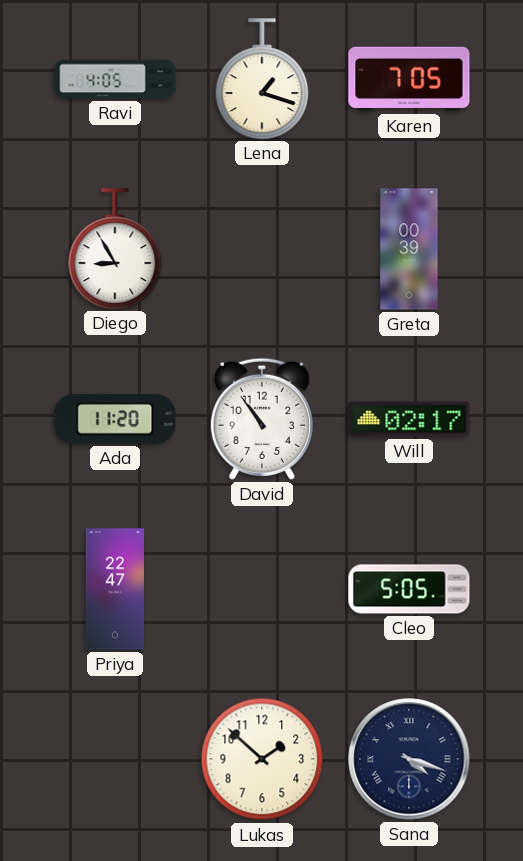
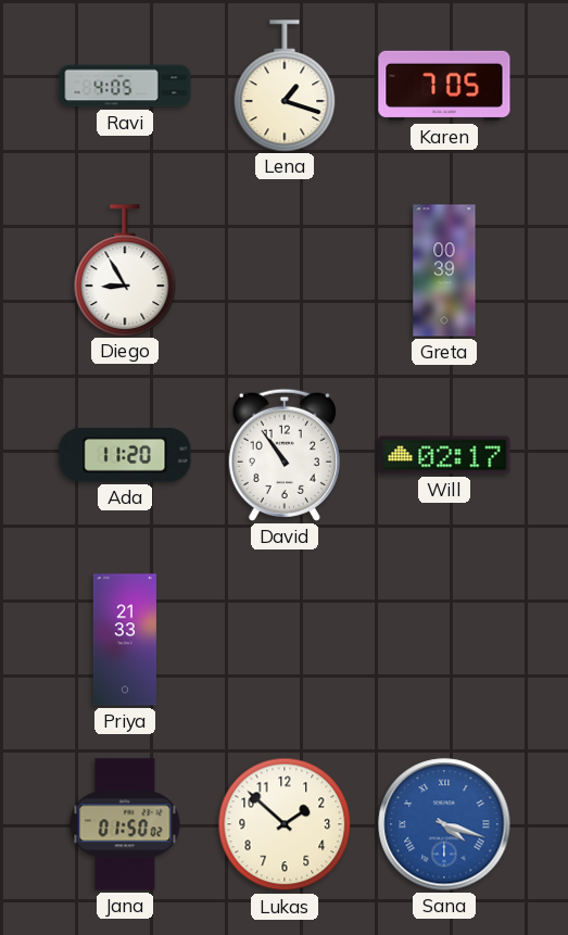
Priya: 22:47 -> 21:33
Cleo: 5:05 -> none
Jana: none -> 01:50
Sana dial: navy -> blue
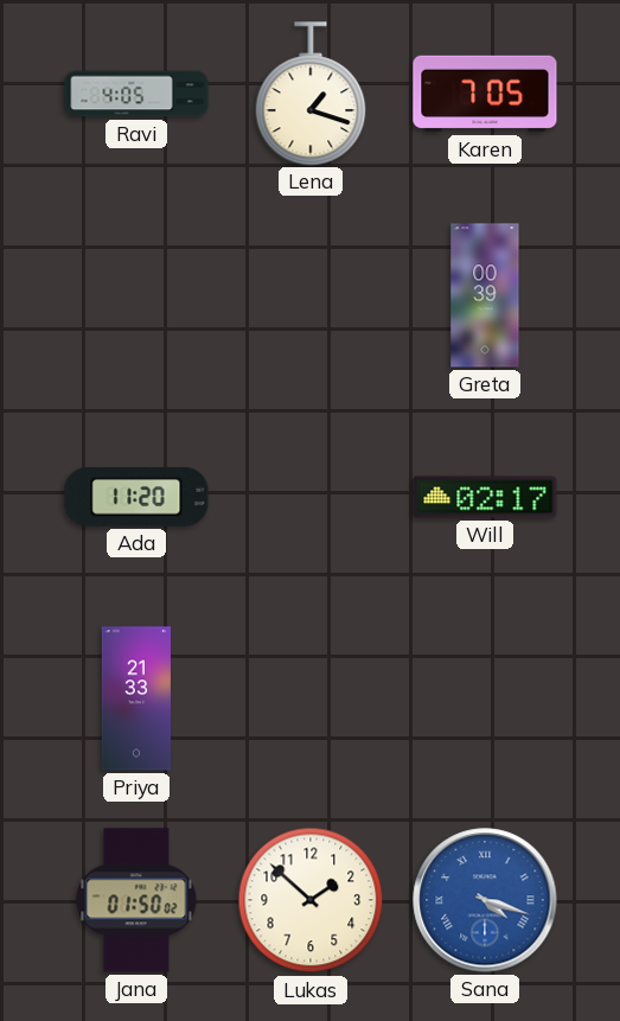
Diego: 8:55 -> none
David: 10:54 -> none
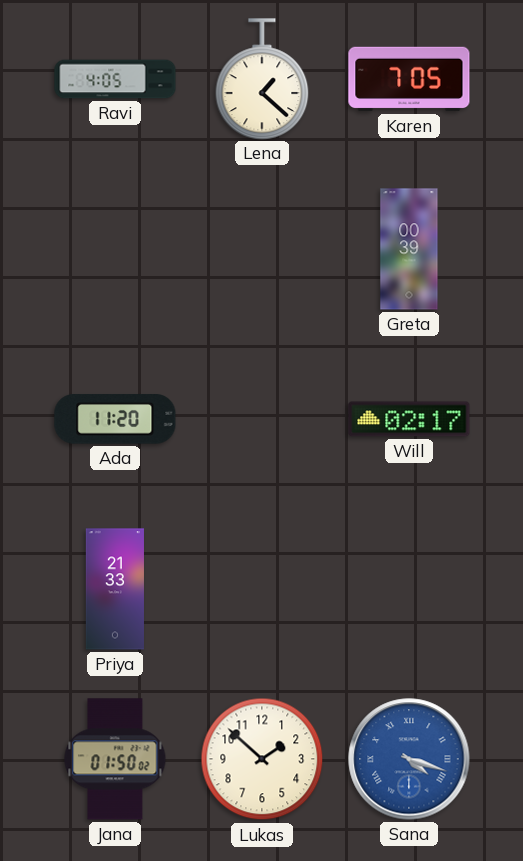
Lena: 1:18 -> 1:22
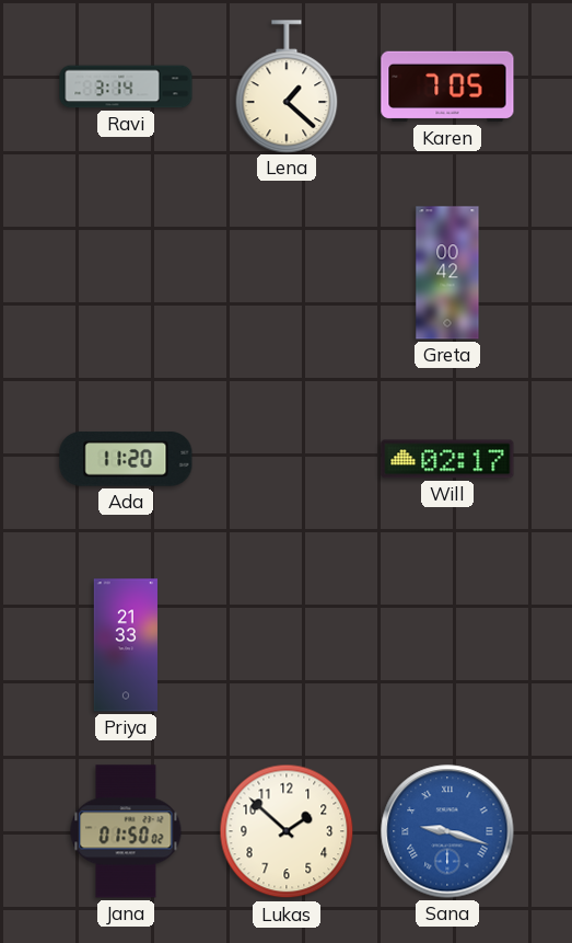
Ravi: 4:05 -> 3:14
Greta: 00:39 -> 00:42
Sana: 4:18 -> 9:18
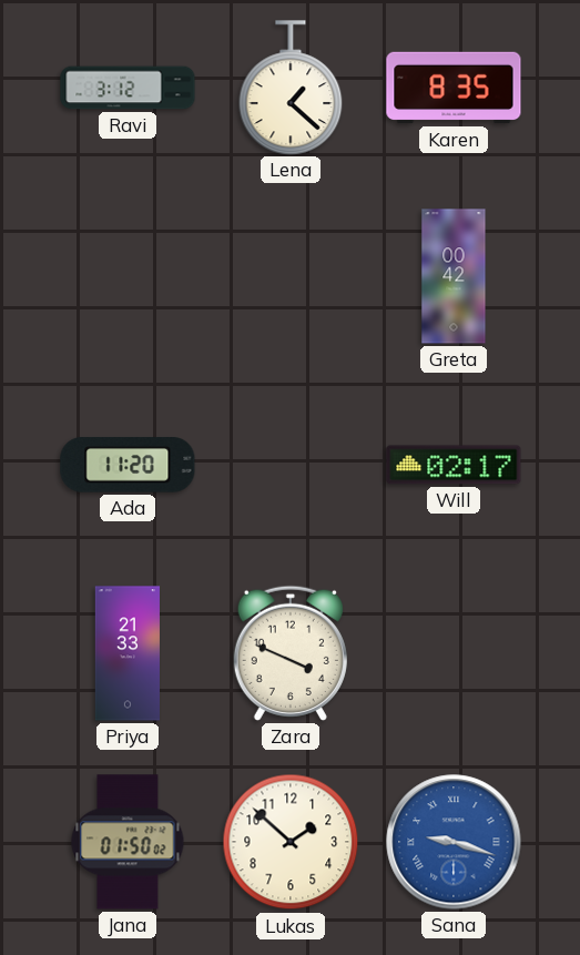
Ravi: 3:14 -> 3:12
Karen: 7:05 -> 8:35
Zara: none -> 3:49
